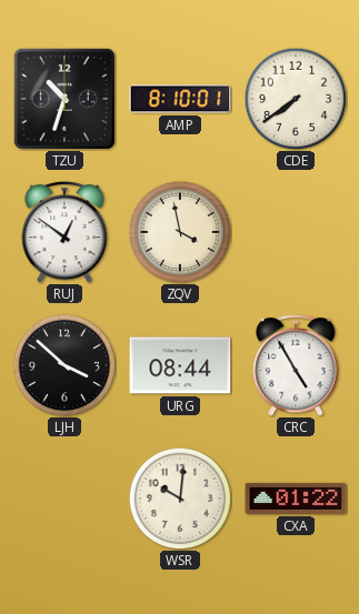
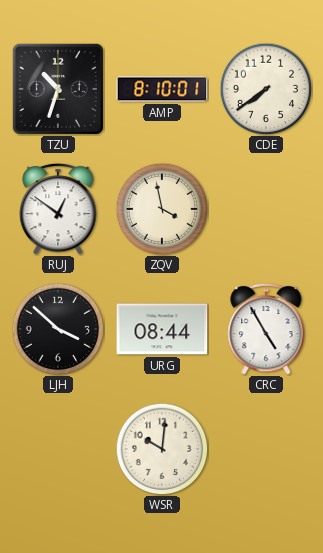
CXA: 01:22 -> none
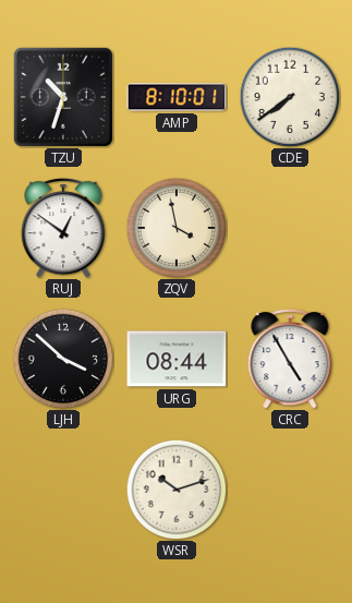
WSR: 10:01 -> 10:12
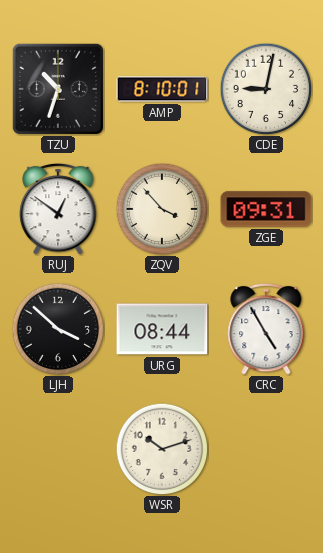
CDE: 7:39 -> 9:02
ZQV: 3:58 -> 3:53
ZGE: none -> 09:31
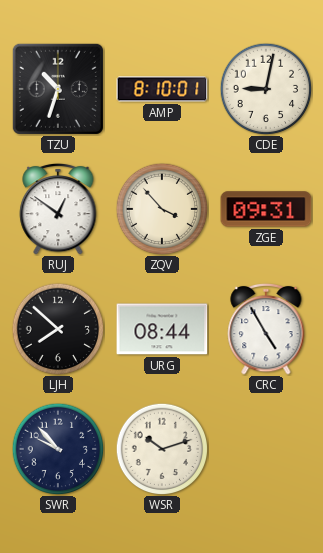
LJH: 3:52 -> 7:52
SWR: none -> 9:53
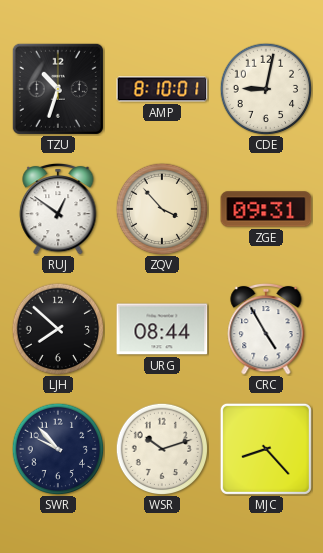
MJC: none -> 8:23
